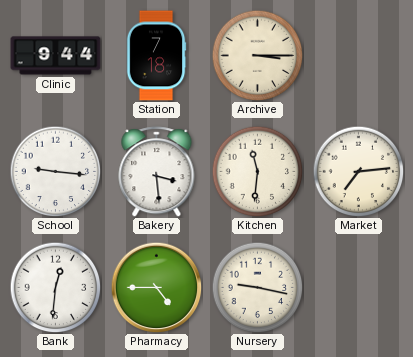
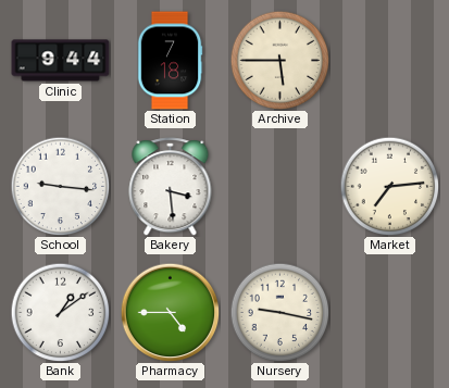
Archive: 3:15 -> 5:45
Kitchen: 11:31 -> none
Bank: 12:31 -> 1:09
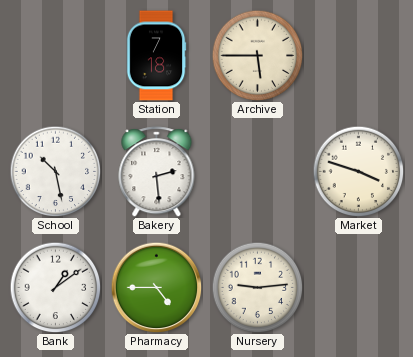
Clinic: 9:44 -> none
School: 9:16 -> 10:28
Bakery: 3:29 -> 2:29
Market: 7:14 -> 3:48
Nursery: 9:17 -> 9:14
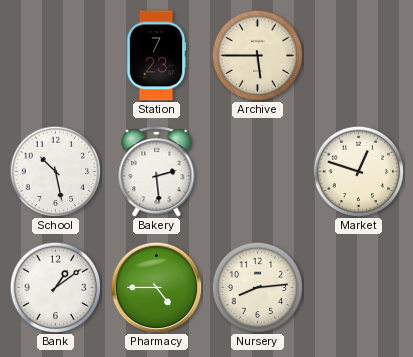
Station: 7:18 -> 7:23
Market: 3:48 -> 12:48
Nursery: 9:14 -> 8:14
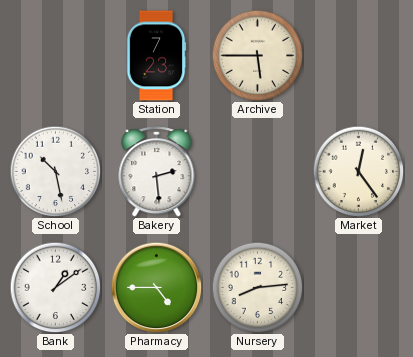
Market: 12:48 -> 12:24
